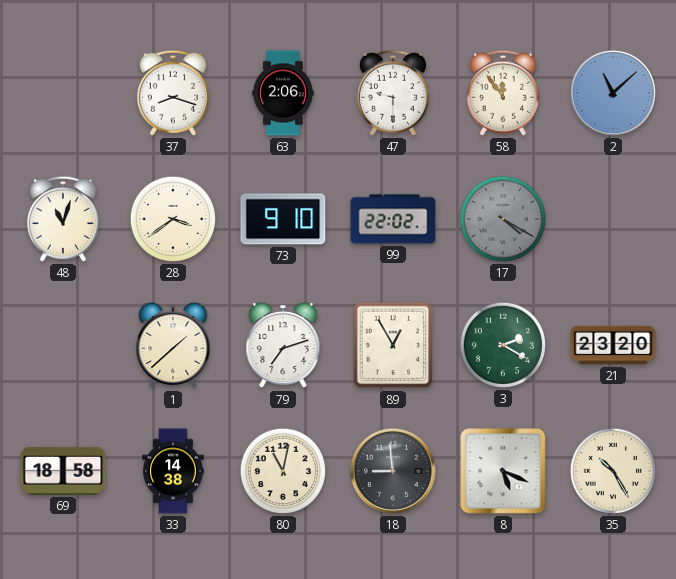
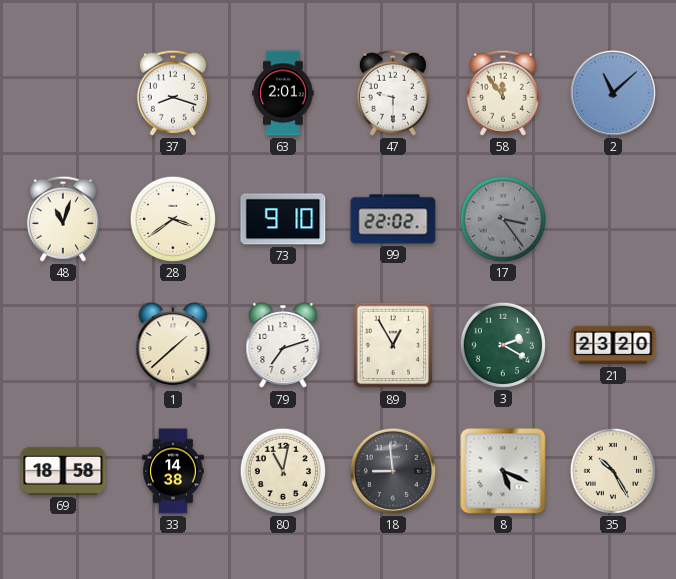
63: 2:06 -> 2:01
17: 4:20 -> 3:24
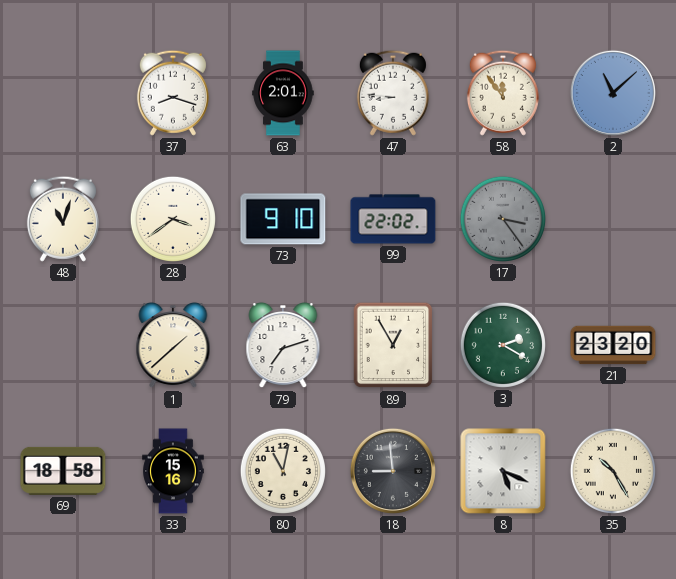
47: 9:30 -> 8:46
33: 14:38 -> 15:16
